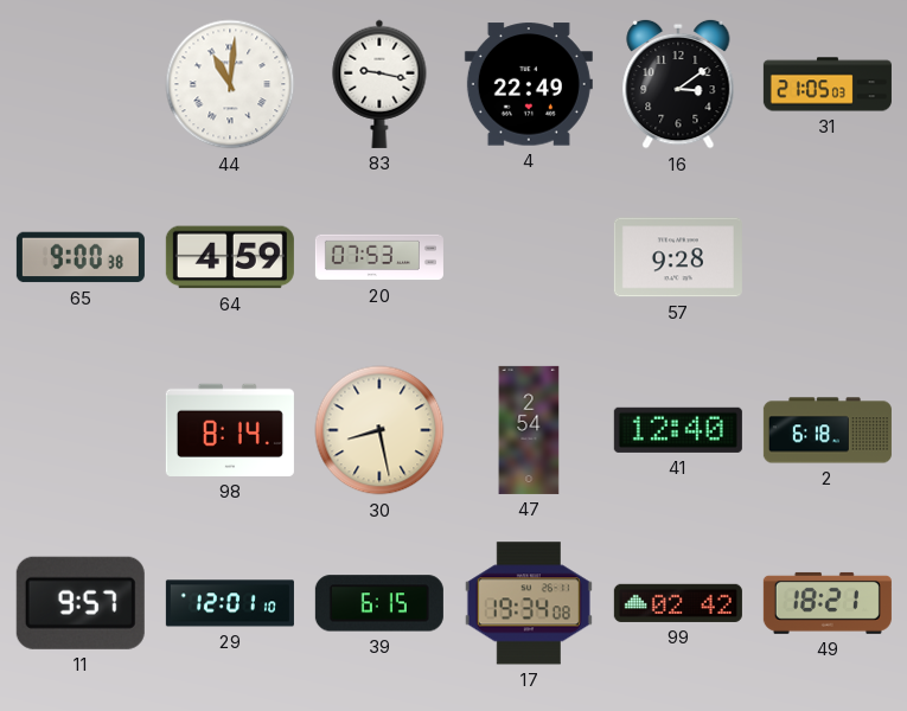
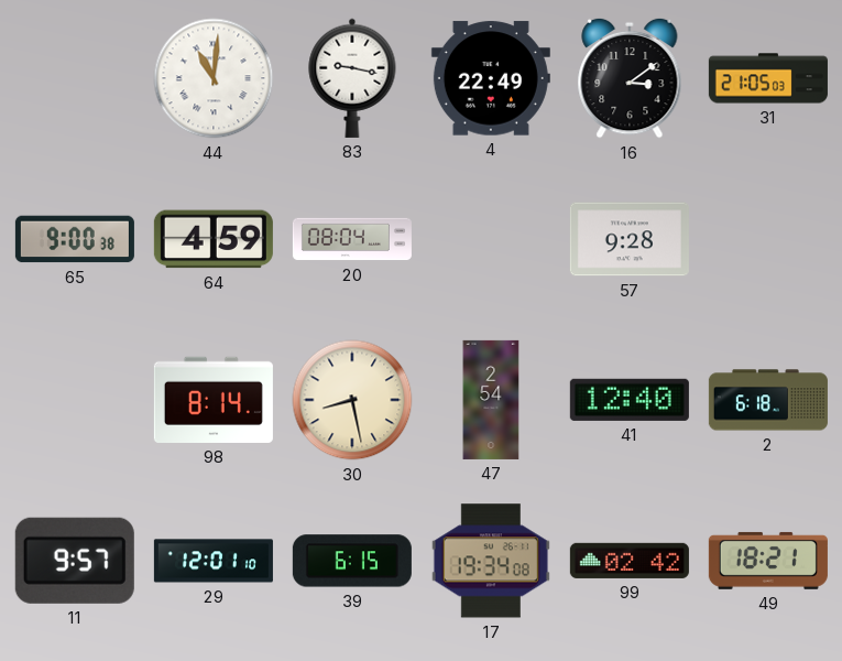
20: 07:53 -> 08:04
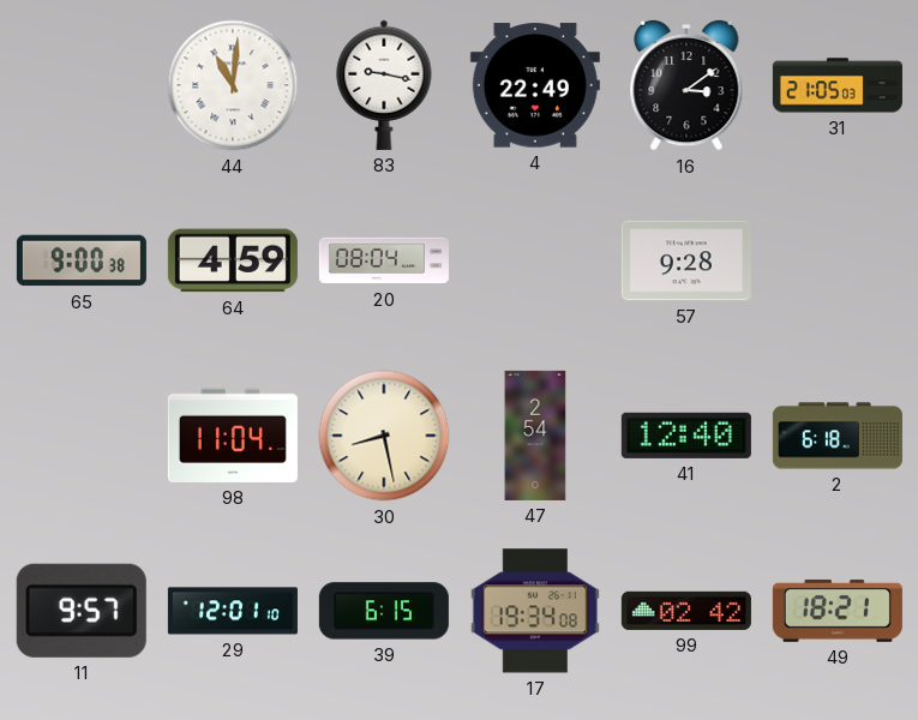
98: 8:14 -> 11:04
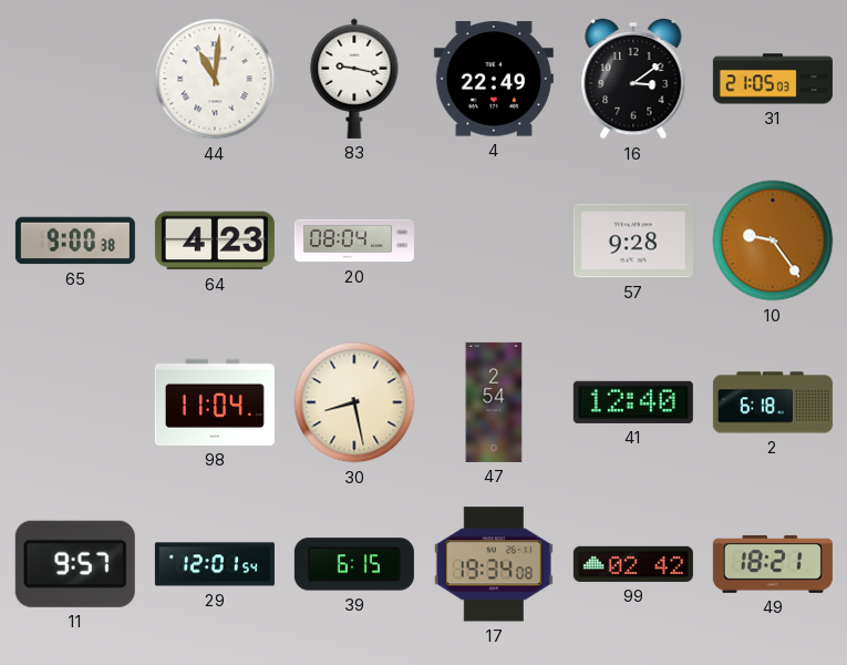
64: 4:59 -> 4:23
10: none -> 9:24
29: 12:01:10 -> 12:01:54
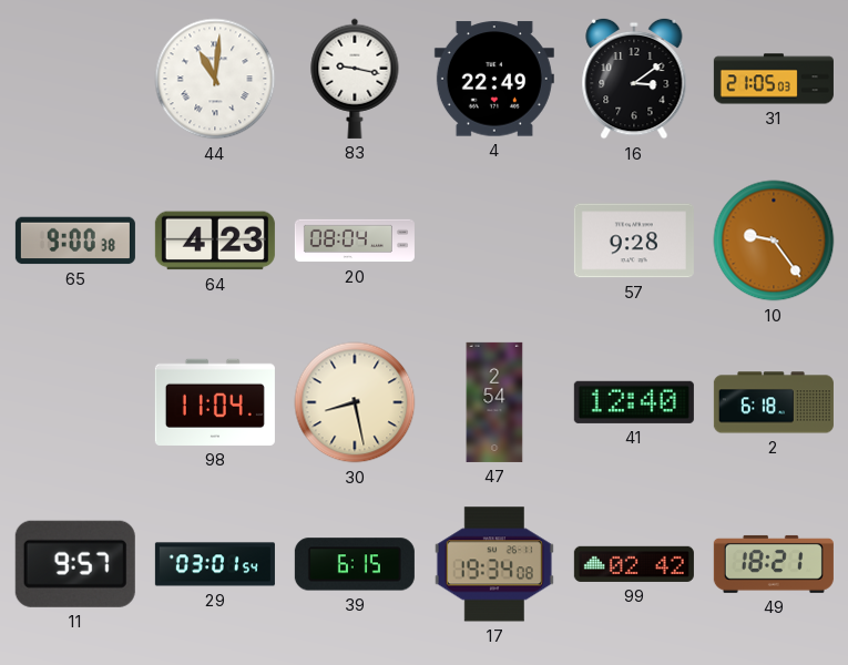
29: 12:01 -> 03:01
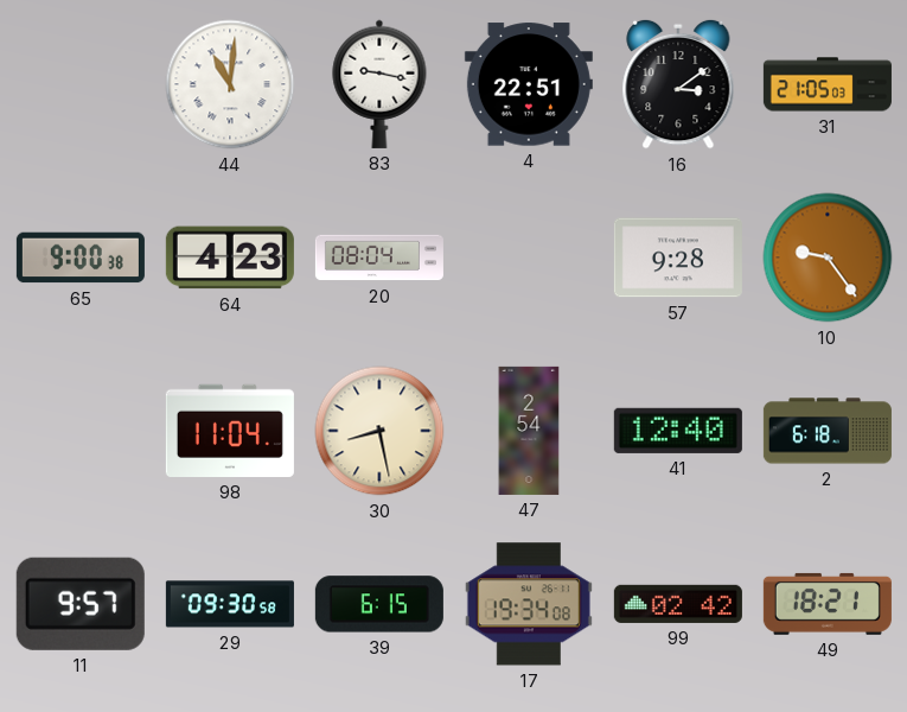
4: 22:49 -> 22:51
29: 03:01 -> 09:30
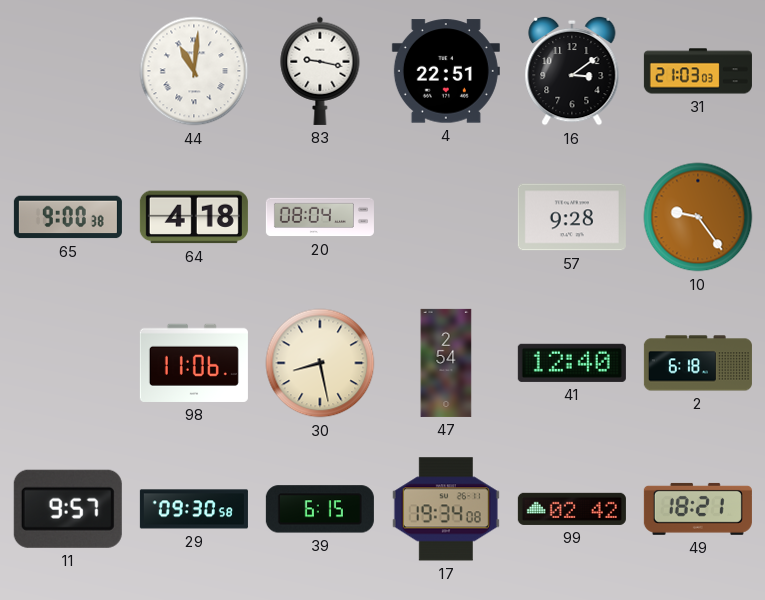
31: 21:05 -> 21:03
64: 4:23 -> 4:18
98: 11:04 -> 11:06
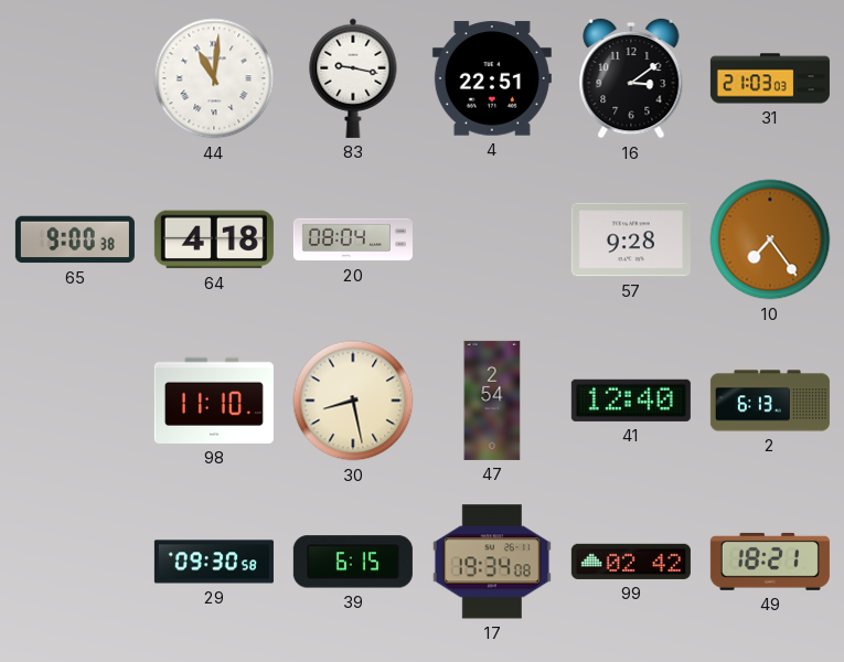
10: 9:24 -> 7:24
98: 11:06 -> 11:10
2: 6:18 -> 6:13
11: 9:57 -> none
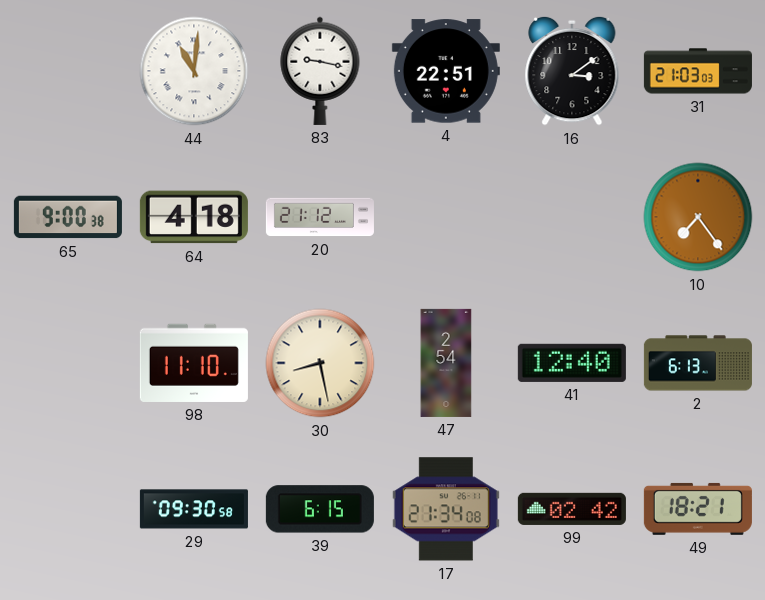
20: 08:04 -> 21:12
57: 9:28 -> none
17: 19:34 -> 21:34
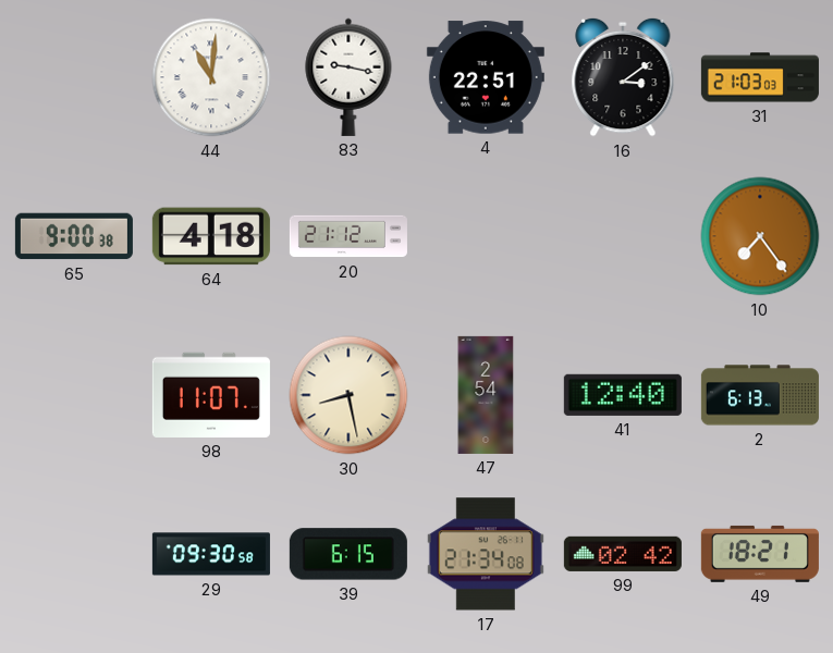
98: 11:10 -> 11:07
